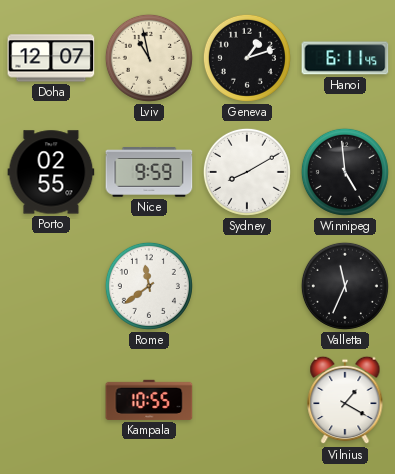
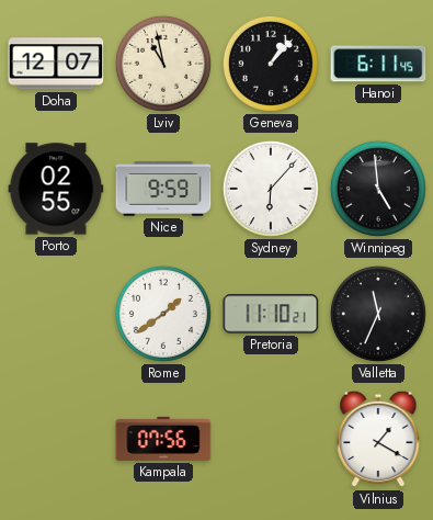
Geneva: 1:12 -> 1:07
Sydney: 8:10 -> 6:07
Rome: 11:39 -> 1:39
Pretoria: none -> 11:10
Kampala: 10:55 -> 07:56
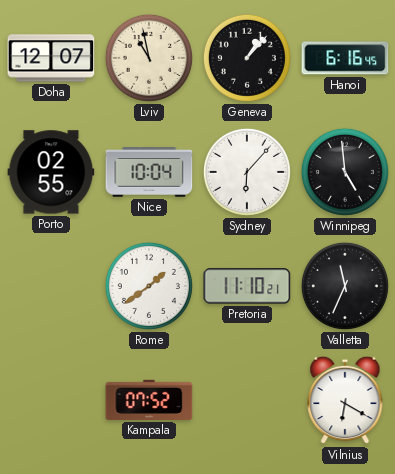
Hanoi: 6:11 -> 6:16
Nice: 9:59 -> 10:04
Kampala: 07:56 -> 07:52
Vilnius: 1:20 -> 6:20
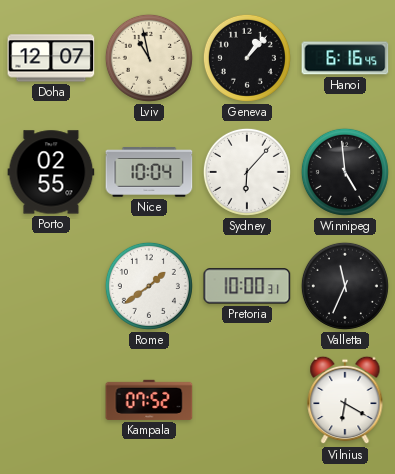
Pretoria: 11:10 -> 10:00
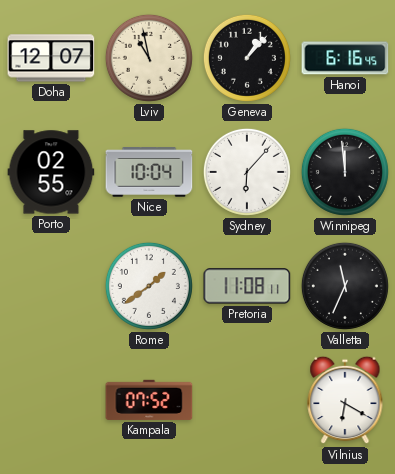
Winnipeg: 4:59 -> 11:59
Pretoria: 10:00 -> 11:08
